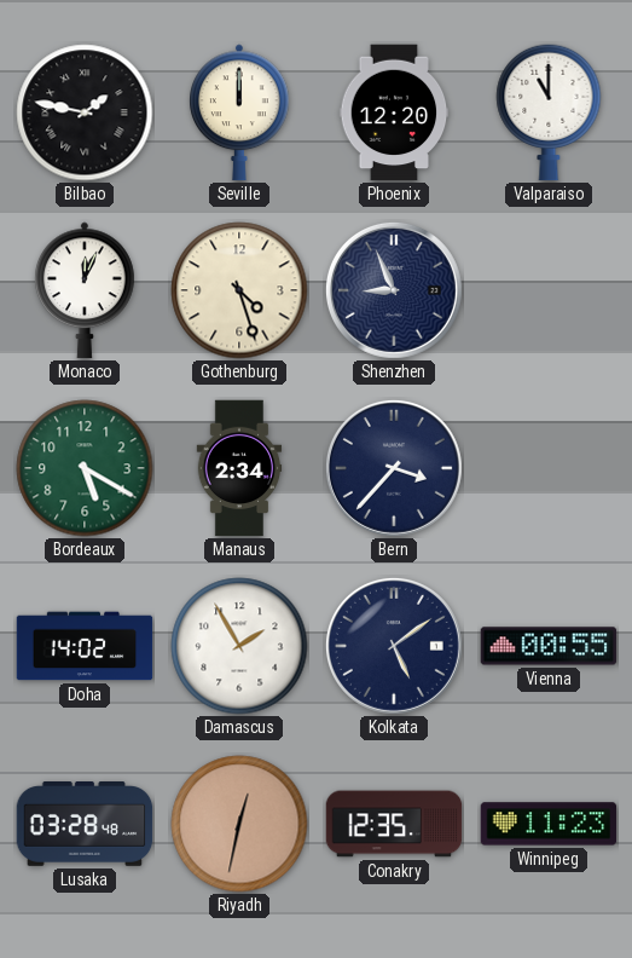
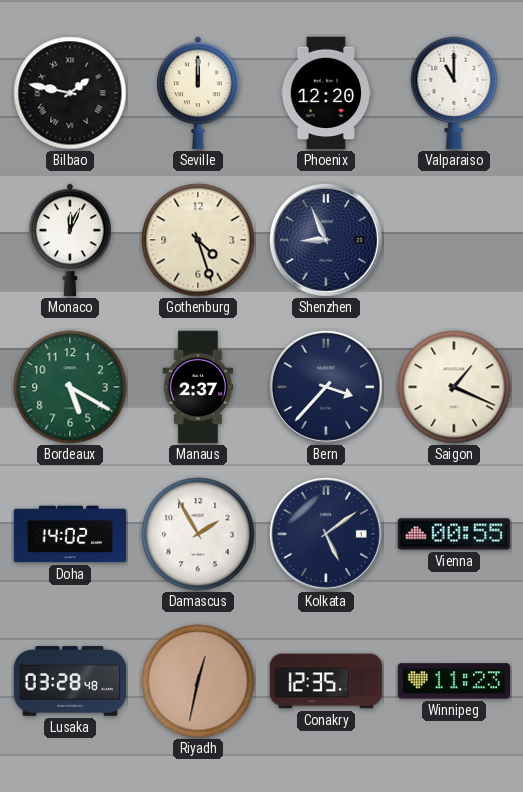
Manaus: 2:34 -> 2:37
Saigon: none -> 1:19
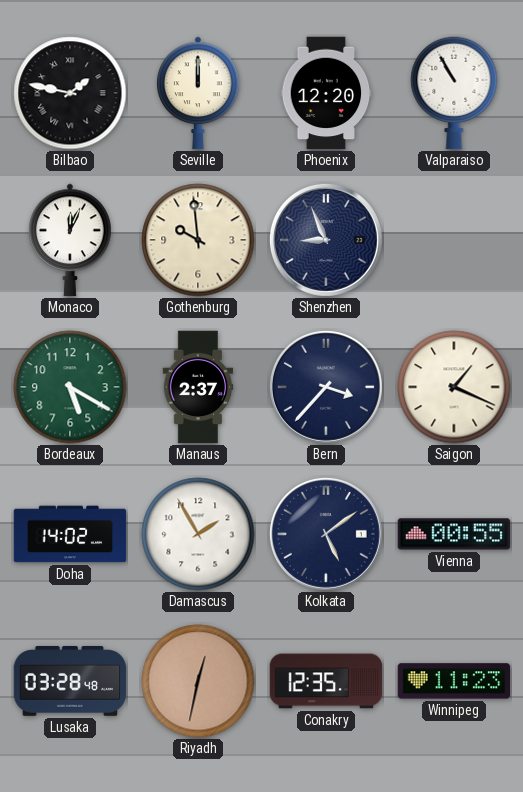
Valparaiso: 11:00 -> 10:55
Gothenburg: 4:27 -> 9:59
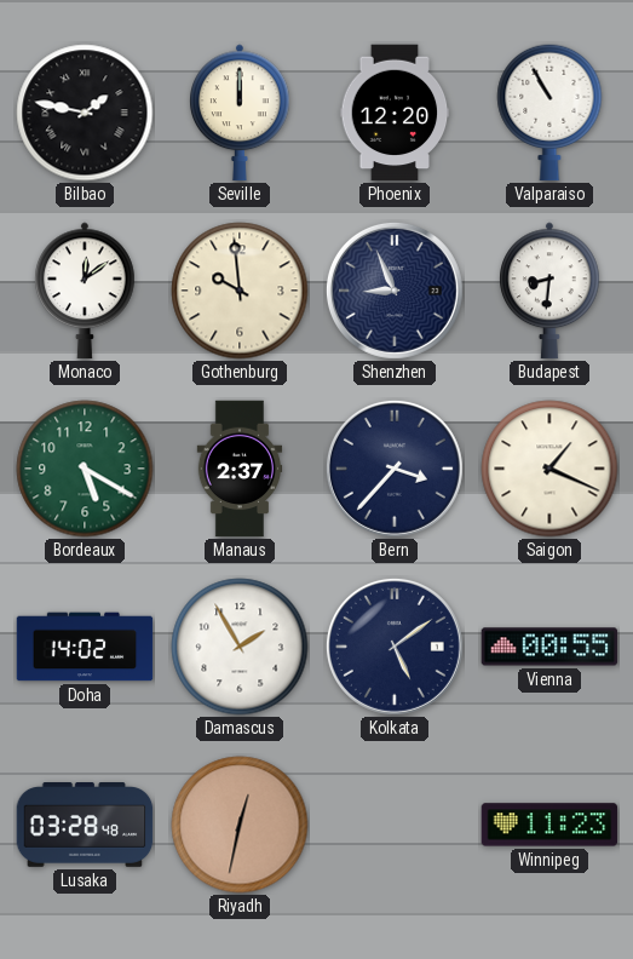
Monaco: 12:04 -> 12:09
Budapest: none -> 8:31
Conakry: 12:35 -> none
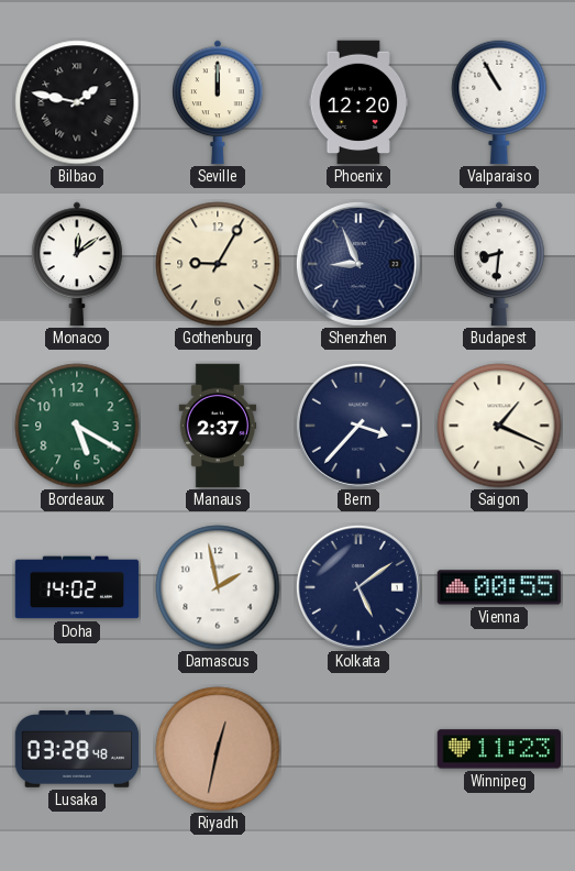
Gothenburg: 9:59 -> 9:05
Damascus: 1:55 -> 1:58
